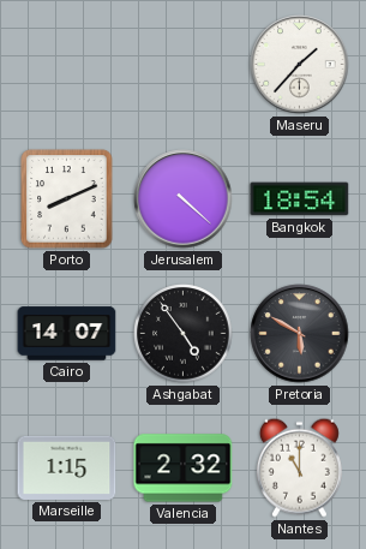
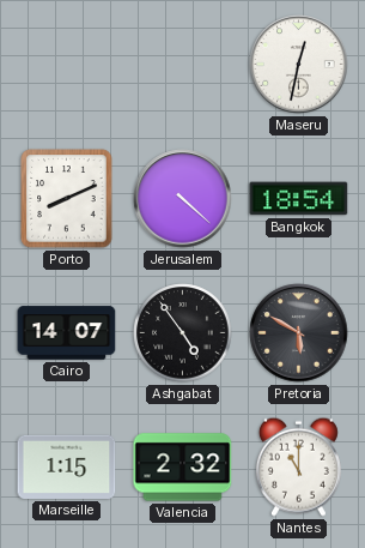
Maseru: 1:37 -> 12:32
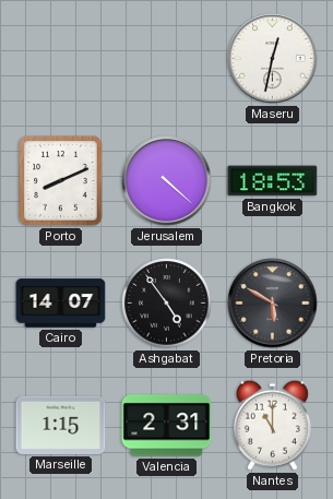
Bangkok: 18:54 -> 18:53
Valencia: 2:32 -> 2:31
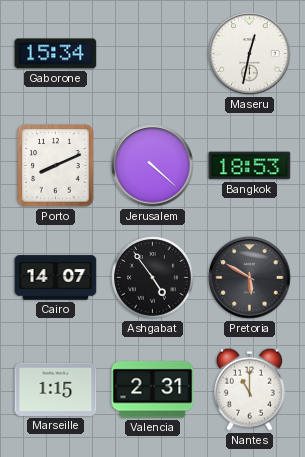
Gaborone: none -> 15:34
